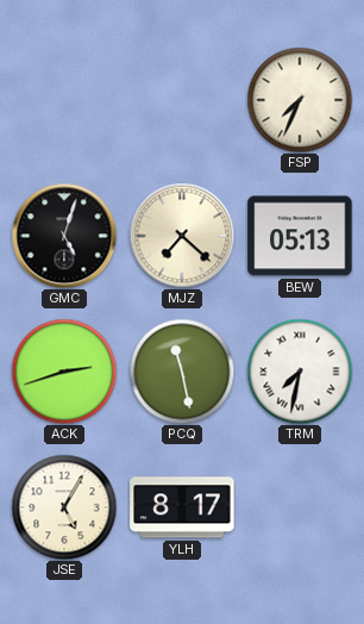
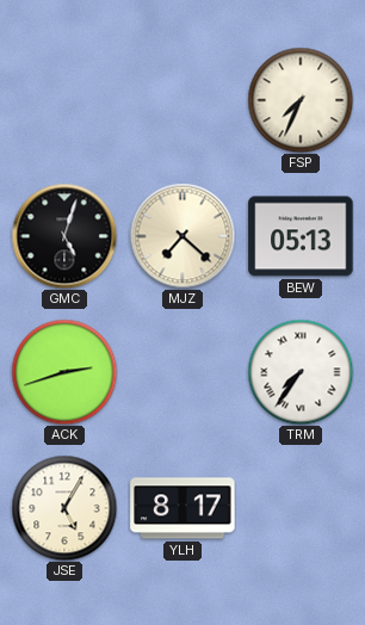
PCQ: 11:28 -> none
TRM: 7:32 -> 7:36
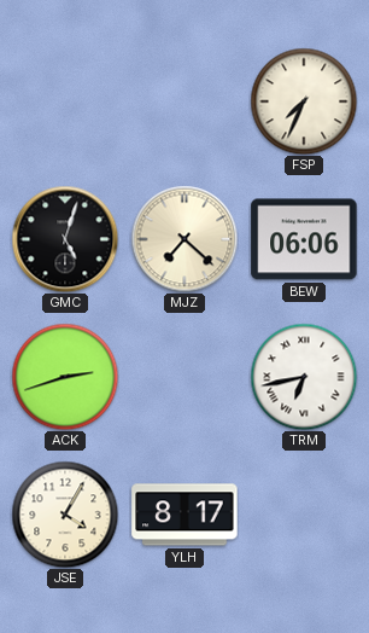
BEW: 05:13 -> 06:06
TRM: 7:36 -> 6:43
JSE: 5:05 -> 4:05
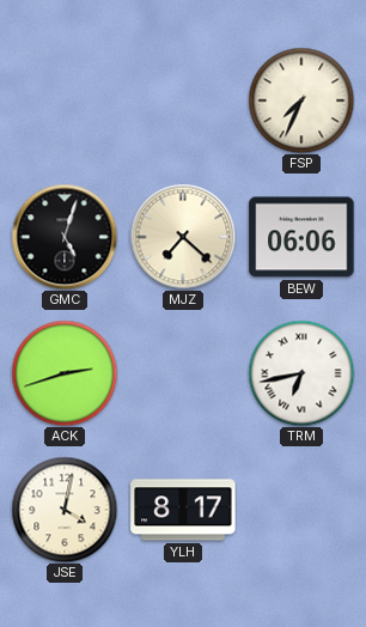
JSE: 4:05 -> 4:02
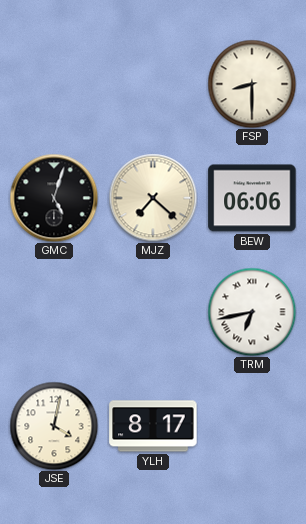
FSP: 7:34 -> 8:30
ACK: 2:42 -> none
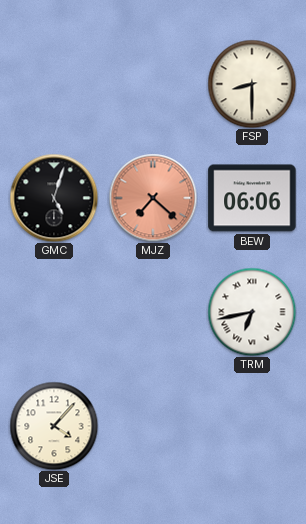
MJZ dial: cream -> salmon
JSE: 4:02 -> 4:07
YLH: 8:17 -> none
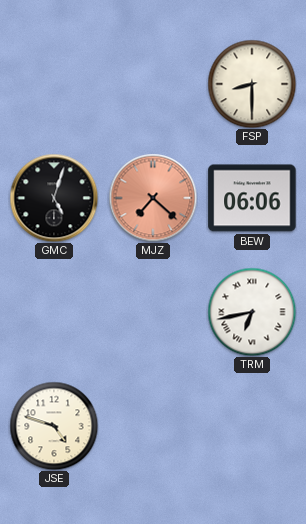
JSE: 4:07 -> 4:48
